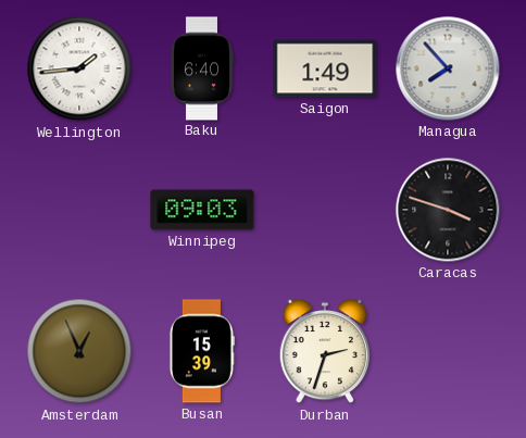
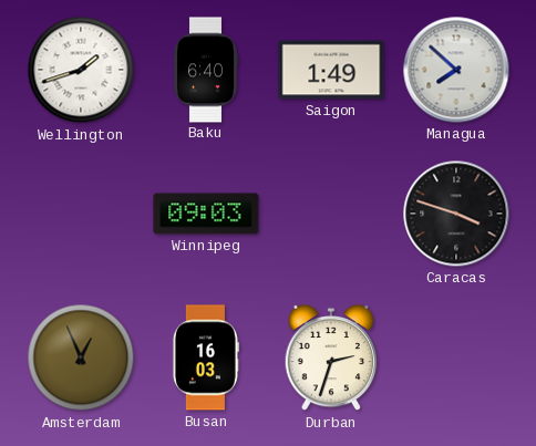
Wellington: 1:44 -> 1:42
Managua: 7:53 -> 7:52
Busan: 15:39 -> 16:03
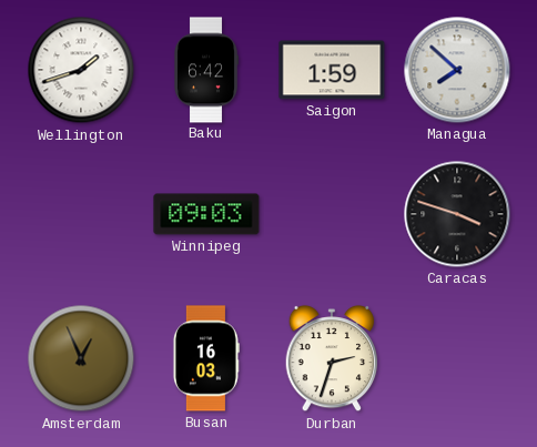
Baku: 6:40 -> 6:42
Saigon: 1:49 -> 1:59
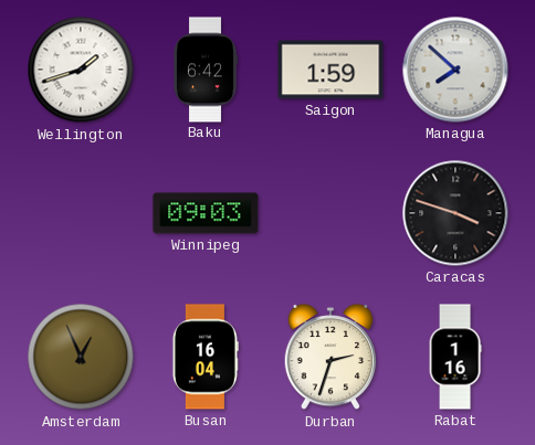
Busan: 16:03 -> 16:04
Rabat: none -> 1:16
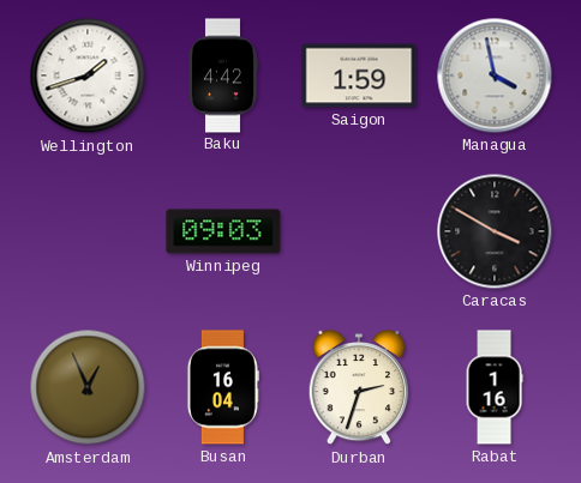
Baku: 6:42 -> 4:42
Managua: 7:52 -> 3:58
Caracas: 3:48 -> 3:50
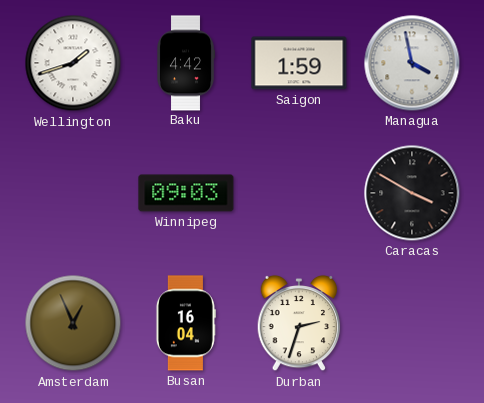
Rabat: 1:16 -> none
